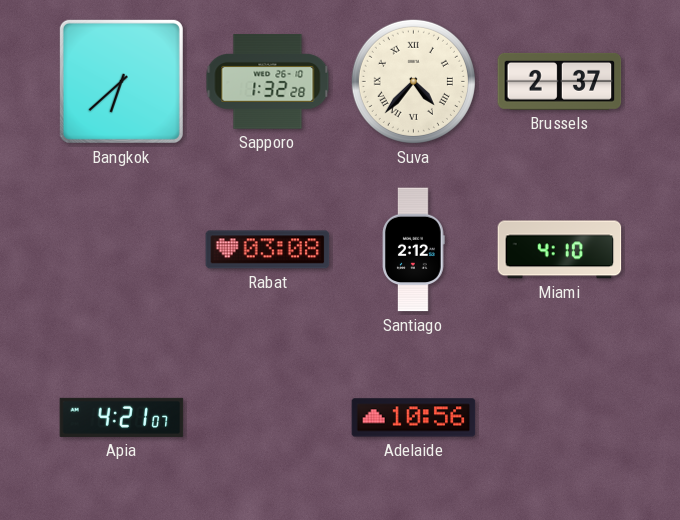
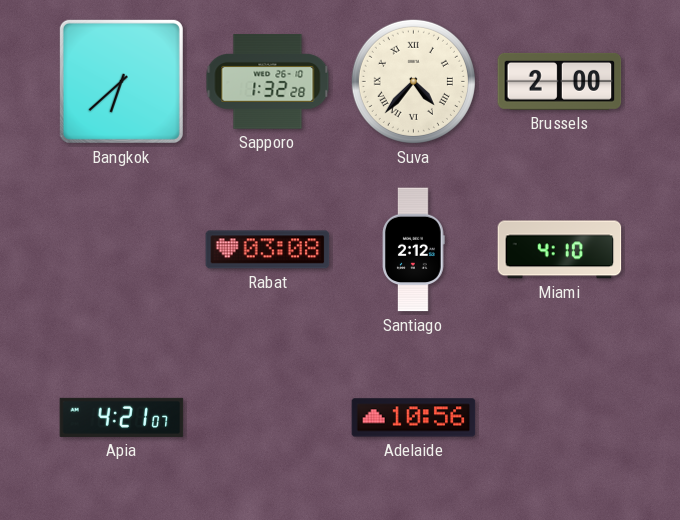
Brussels: 2:37 -> 2:00
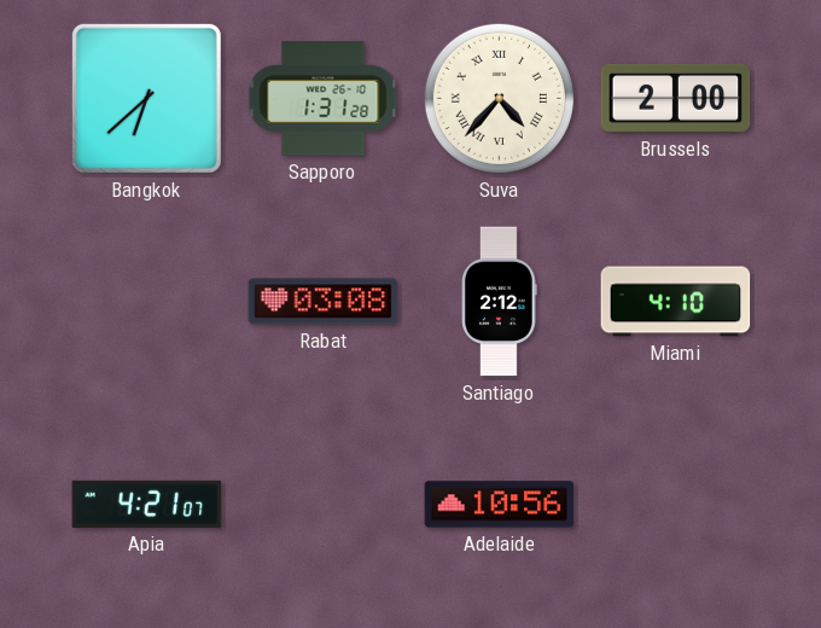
Sapporo: 1:32 -> 1:31
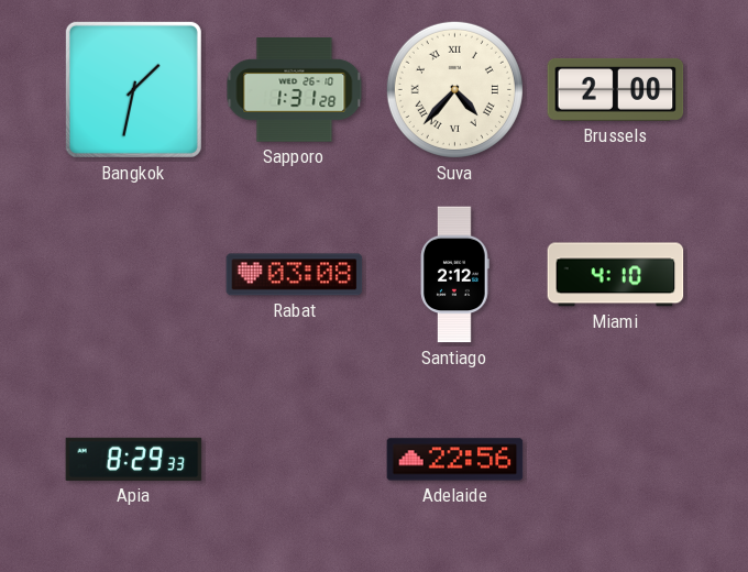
Bangkok: 6:38 -> 1:32
Apia: 4:21 -> 8:29
Adelaide: 10:56 -> 22:56
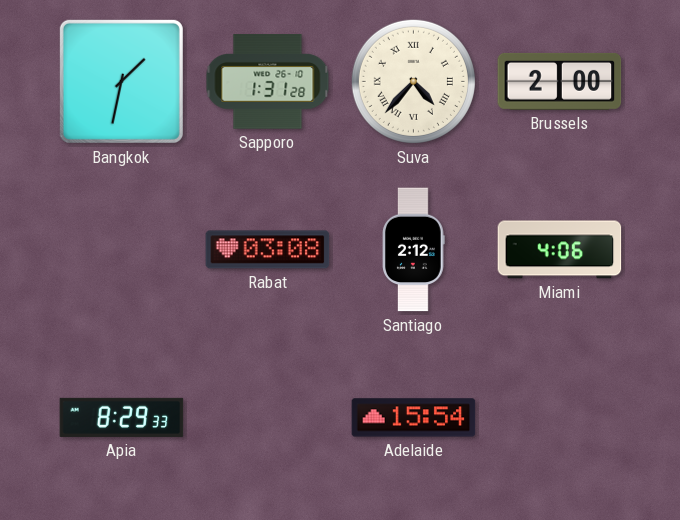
Miami: 4:10 -> 4:06
Adelaide: 22:56 -> 15:54
